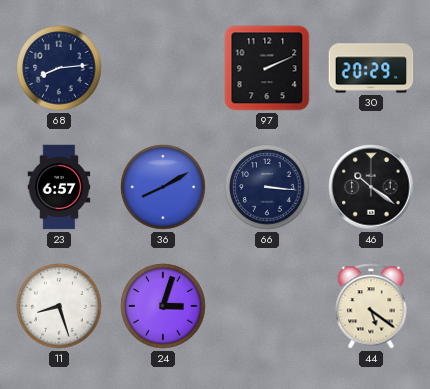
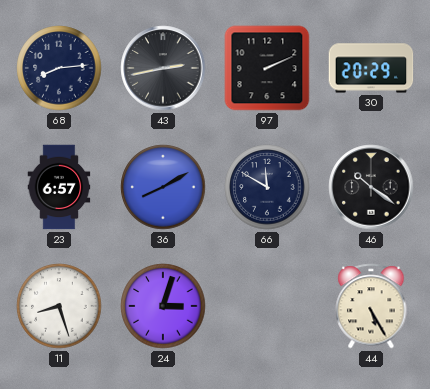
43: none -> 2:43
66: 3:16 -> 11:50
44: 5:21 -> 5:25
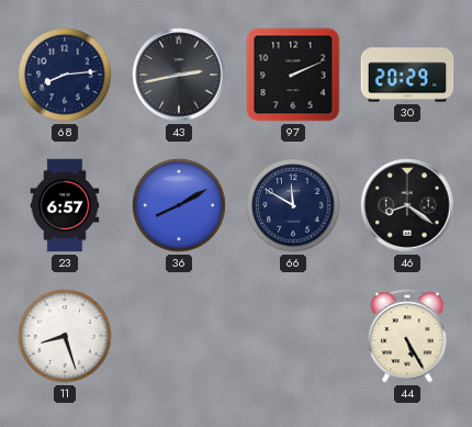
46: 10:21 -> 8:21
24: 3:03 -> none
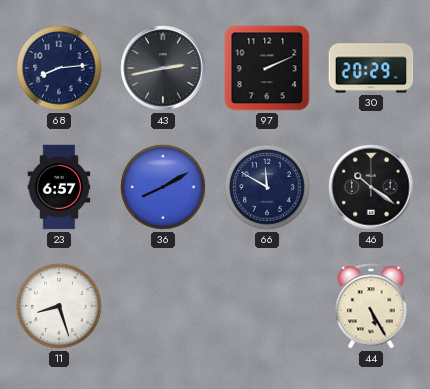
46: 8:21 -> 10:21
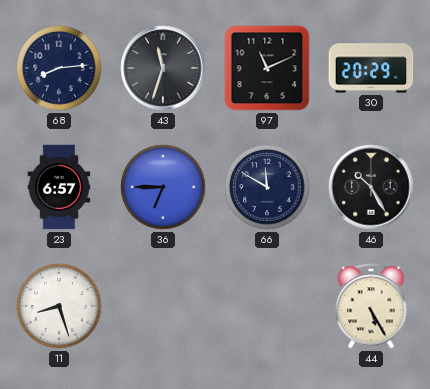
43: 2:43 -> 11:33
97: 2:11 -> 11:11
36: 8:10 -> 6:45
46: 10:21 -> 10:25
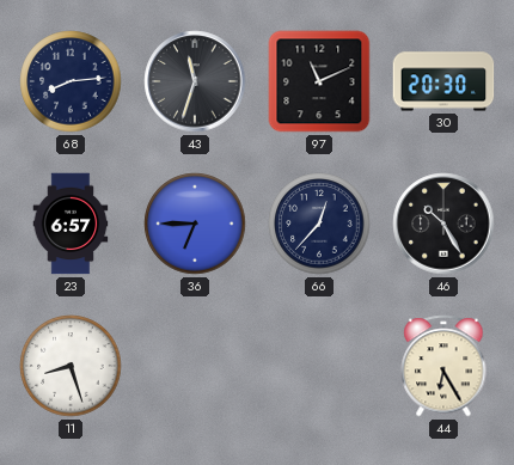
30: 20:29 -> 20:30
66: 11:50 -> 12:37
44: 5:25 -> 6:25
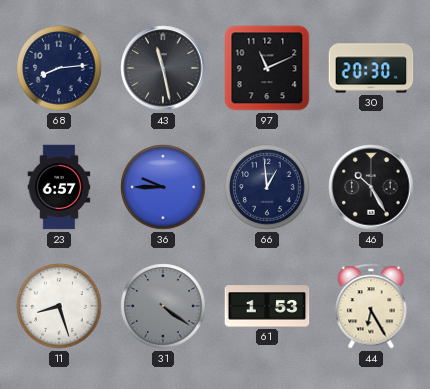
43: 11:33 -> 11:28
36: 6:45 -> 9:45
66: 12:37 -> 12:59
31: none -> 4:21
61: none -> 1:53
